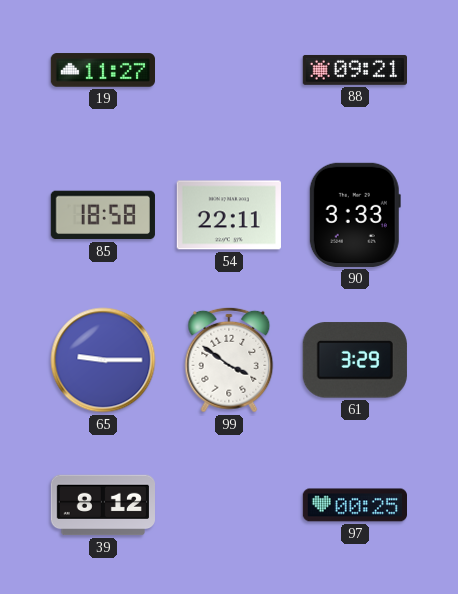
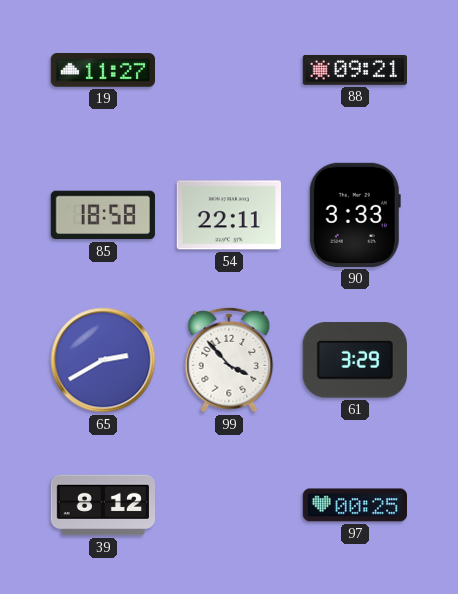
65: 9:15 -> 2:40
99: 3:51 -> 3:53
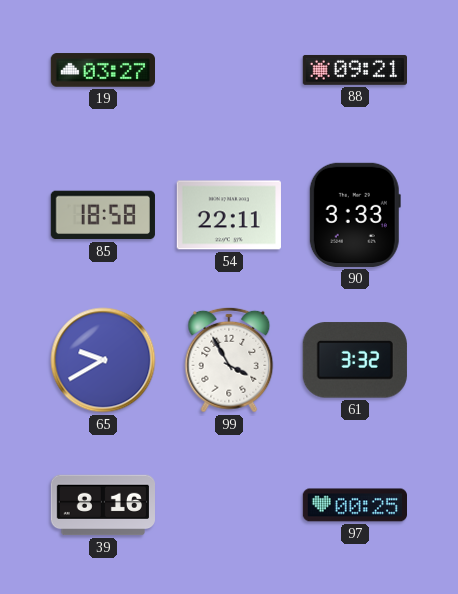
19: 11:27 -> 03:27
65: 2:40 -> 9:40
99: 3:53 -> 3:55
61: 3:29 -> 3:32
39: 8:12 -> 8:16
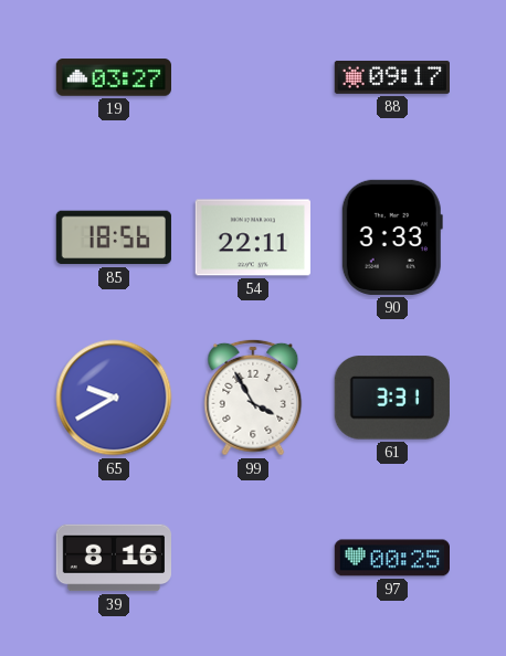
88: 09:21 -> 09:17
85: 18:58 -> 18:56
61: 3:32 -> 3:31
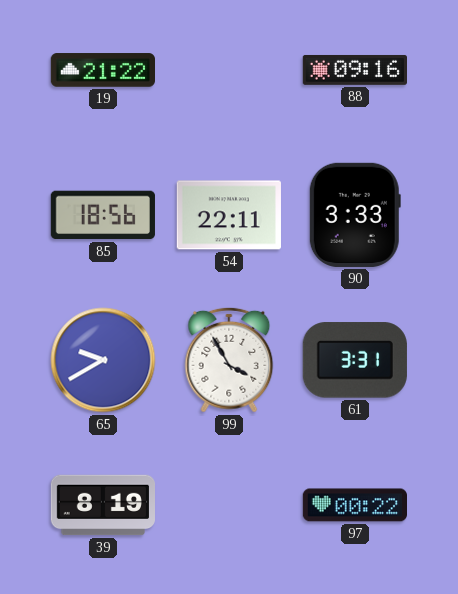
19: 03:27 -> 21:22
88: 09:17 -> 09:16
39: 8:16 -> 8:19
97: 00:25 -> 00:22
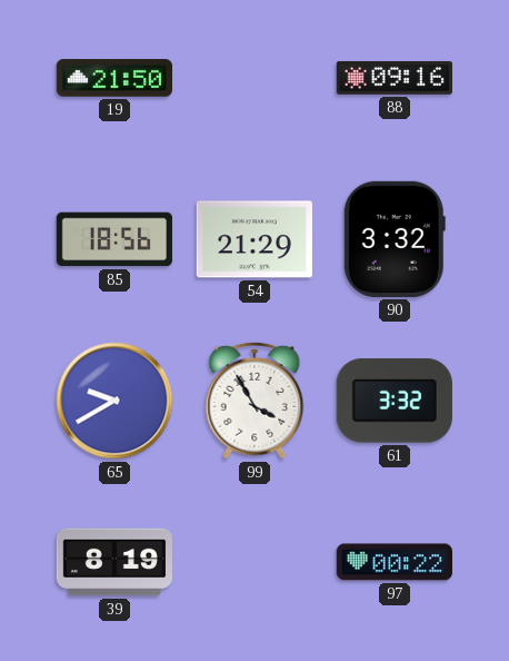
19: 21:22 -> 21:50
54: 22:11 -> 21:29
90: 3:33 -> 3:32
61: 3:31 -> 3:32
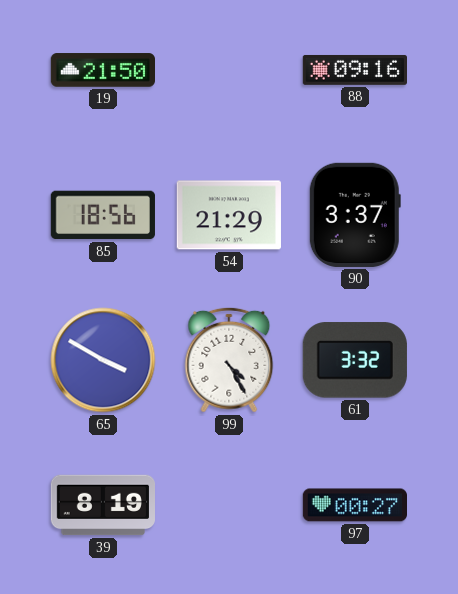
90: 3:32 -> 3:37
65: 9:40 -> 3:50
99: 3:55 -> 4:25
97: 00:22 -> 00:27
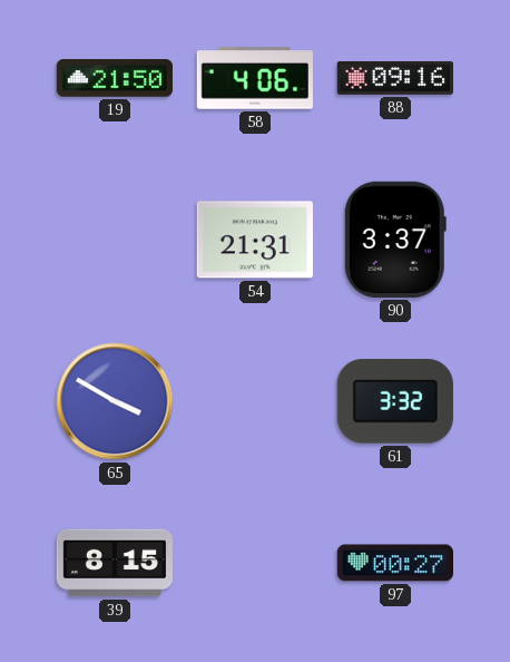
58: none -> 4:06
85: 18:56 -> none
54: 21:29 -> 21:31
99: 4:25 -> none
39: 8:19 -> 8:15
